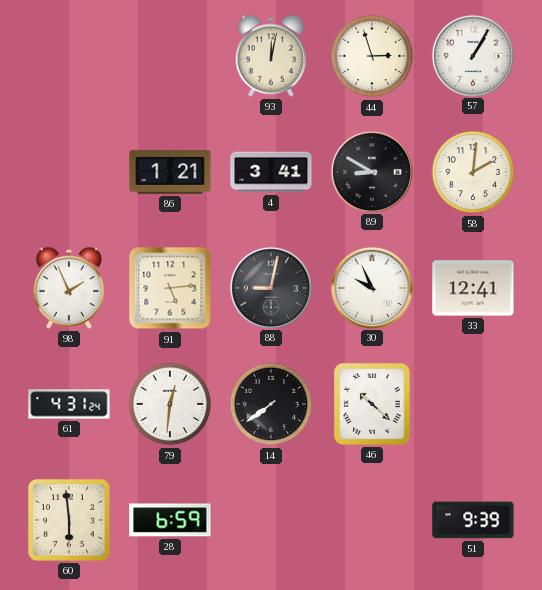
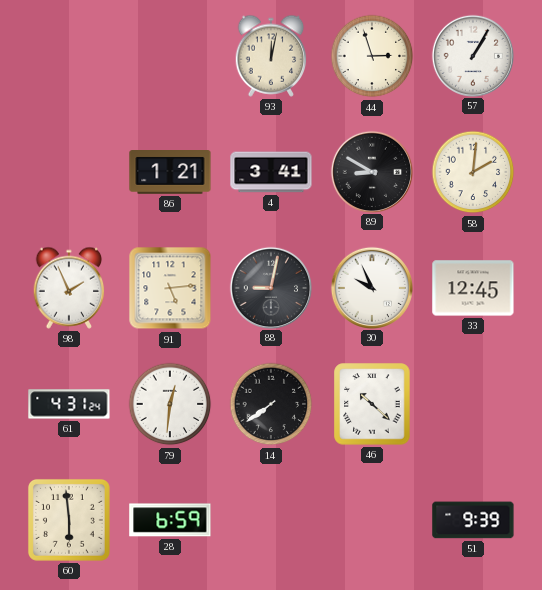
33: 12:41 -> 12:45
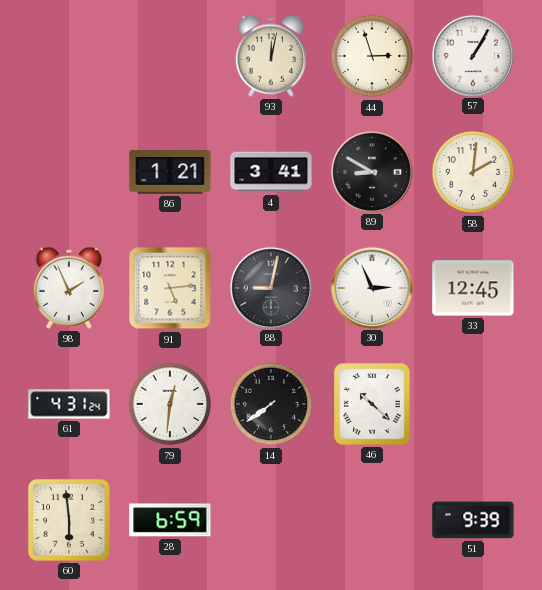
30: 9:56 -> 2:56
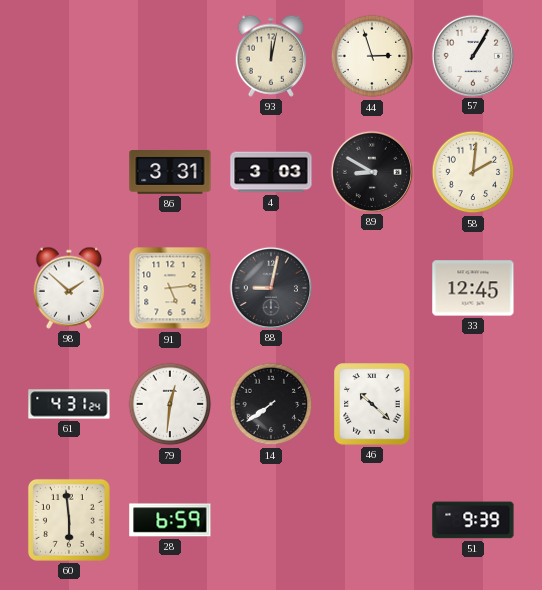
86: 1:21 -> 3:31
4: 3:41 -> 3:03
98: 1:56 -> 1:52
30: 2:56 -> none
